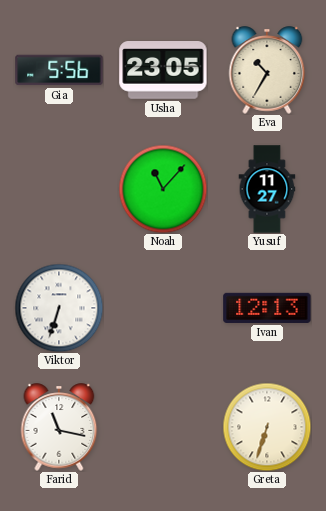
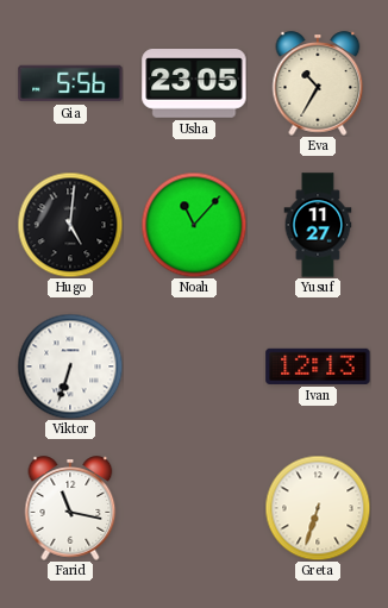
Hugo: none -> 5:01
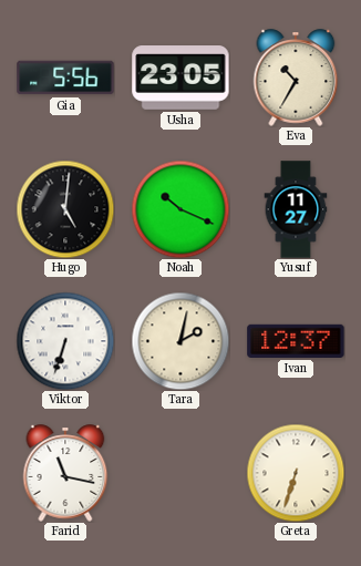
Noah: 11:07 -> 10:19
Tara: none -> 2:02
Ivan: 12:13 -> 12:37
